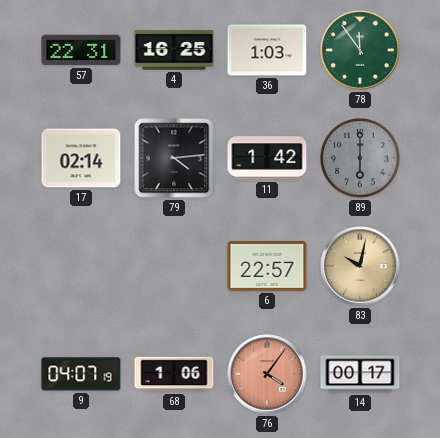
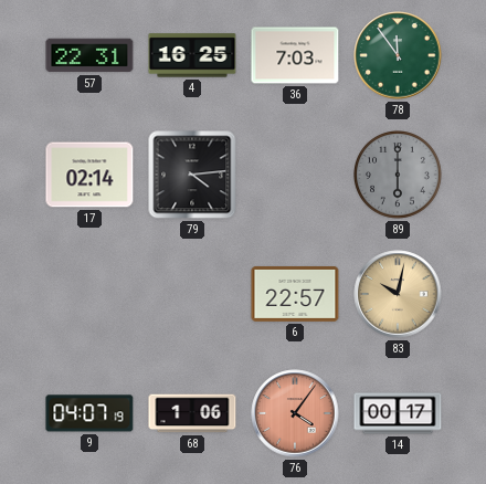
36: 1:03 -> 7:03
11: 1:42 -> none
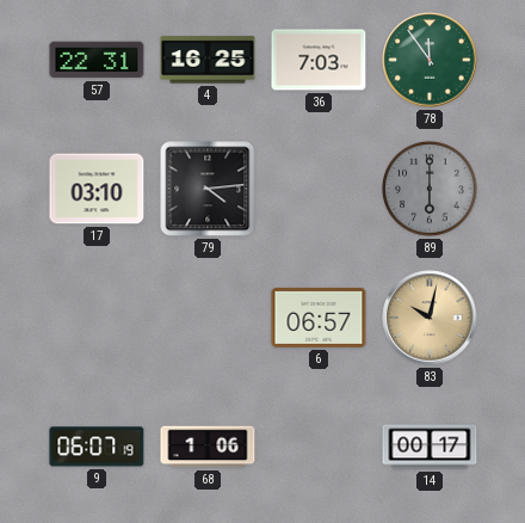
17: 02:14 -> 03:10
6: 22:57 -> 06:57
9: 04:07 -> 06:07
76: 4:06 -> none
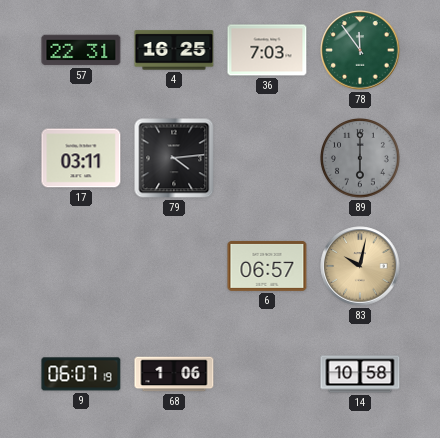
17: 03:10 -> 03:11
14: 00:17 -> 10:58
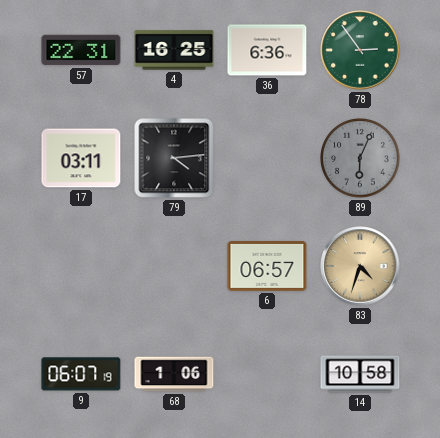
36: 7:03 -> 6:36
78: 11:54 -> 2:54
89: 6:00 -> 6:04
83: 10:02 -> 4:33
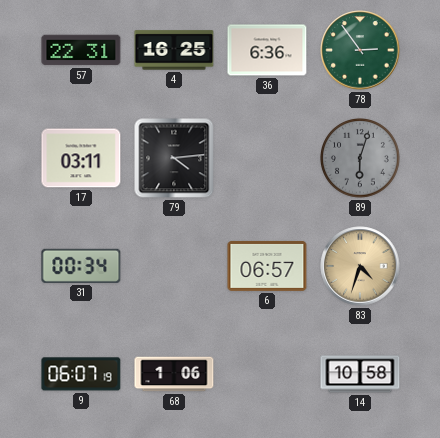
89: 6:04 -> 6:03
31: none -> 00:34
